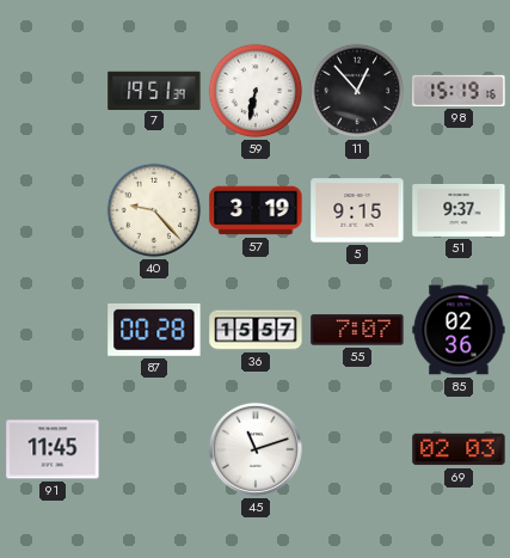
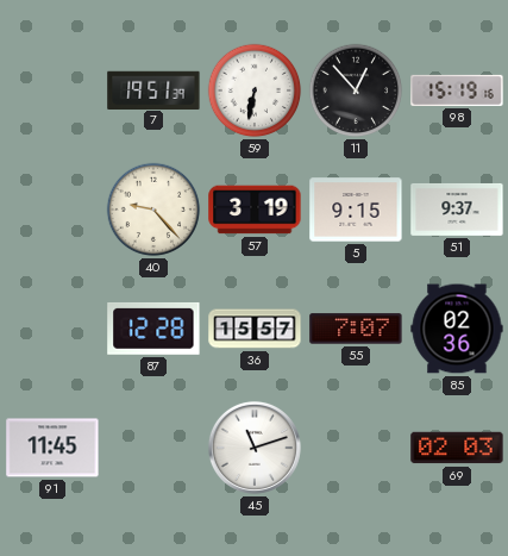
87: 00:28 -> 12:28
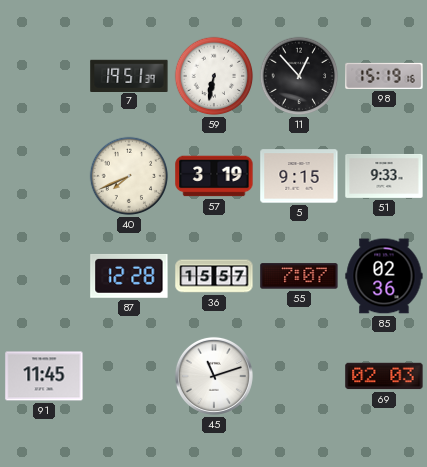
40: 9:23 -> 7:41
51: 9:37 -> 9:33
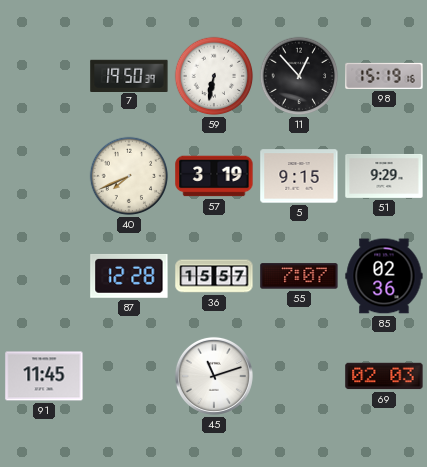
7: 19:51 -> 19:50
51: 9:33 -> 9:29
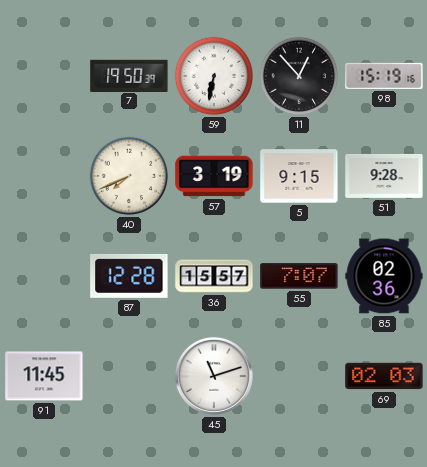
51: 9:29 -> 9:28
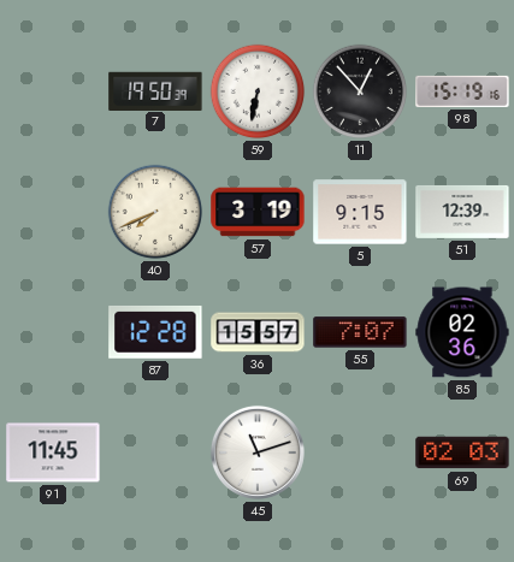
51: 9:28 -> 12:39
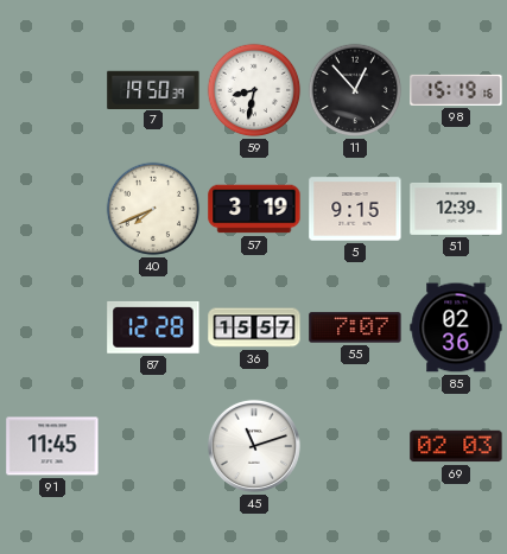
59: 6:32 -> 8:32
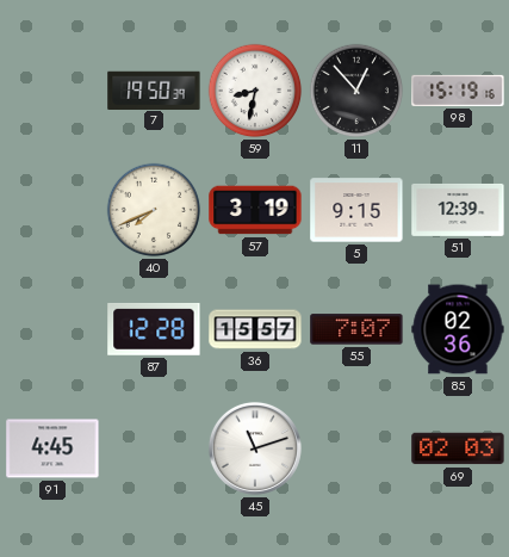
91: 11:45 -> 4:45
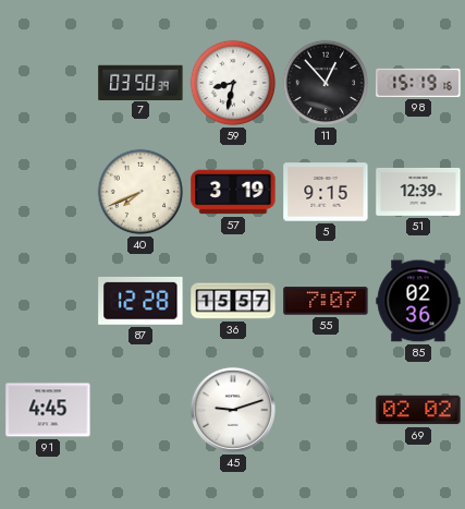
7: 19:50 -> 03:50
45: 11:12 -> 9:12
69: 02:03 -> 02:02
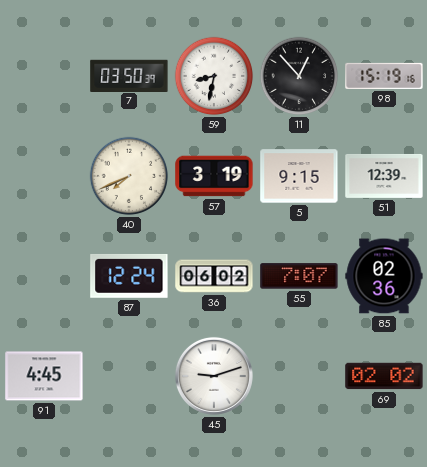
87: 12:28 -> 12:24
36: 15:57 -> 06:02
